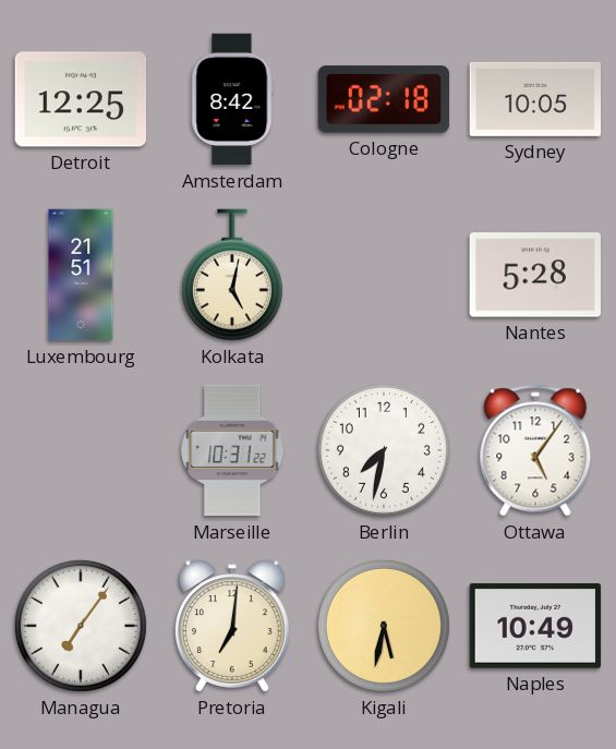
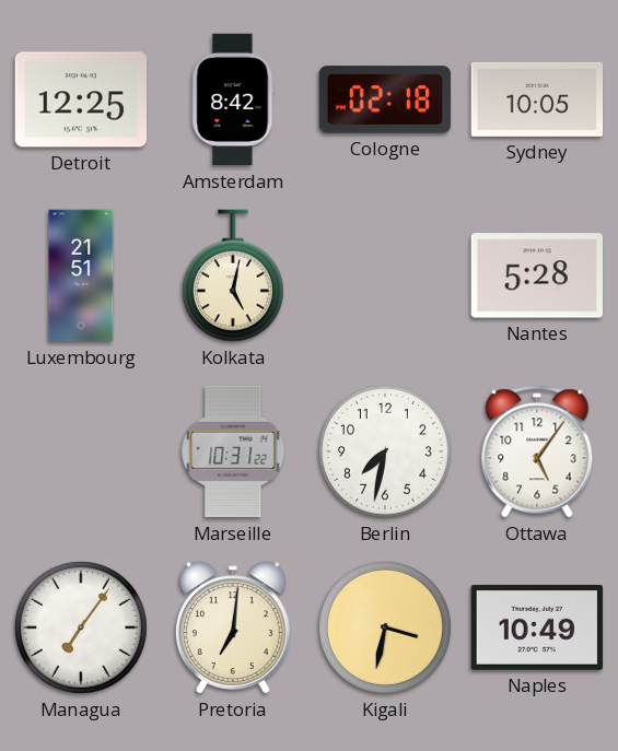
Kigali: 5:32 -> 3:32
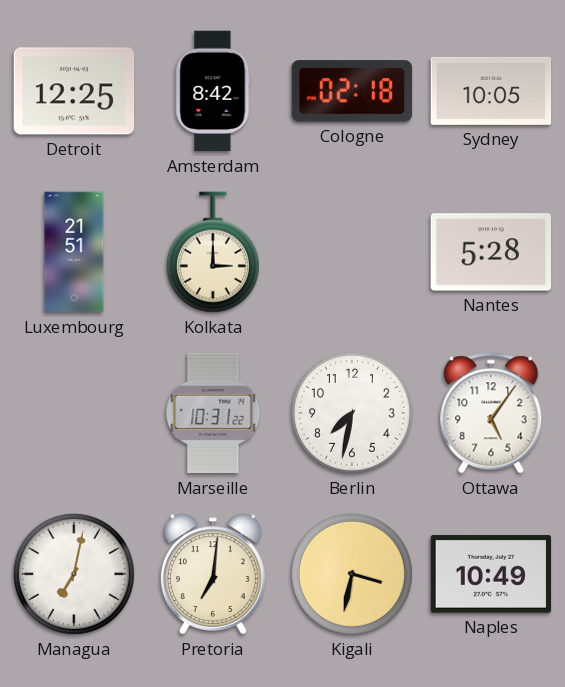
Kolkata: 5:02 -> 3:00
Managua: 7:06 -> 7:02
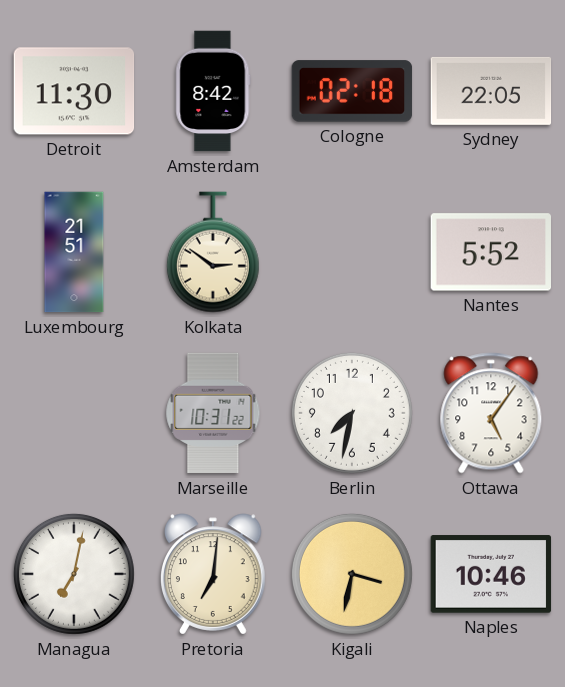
Detroit: 12:25 -> 11:30
Sydney: 10:05 -> 22:05
Kolkata: 3:00 -> 2:51
Nantes: 5:28 -> 5:52
Naples: 10:49 -> 10:46
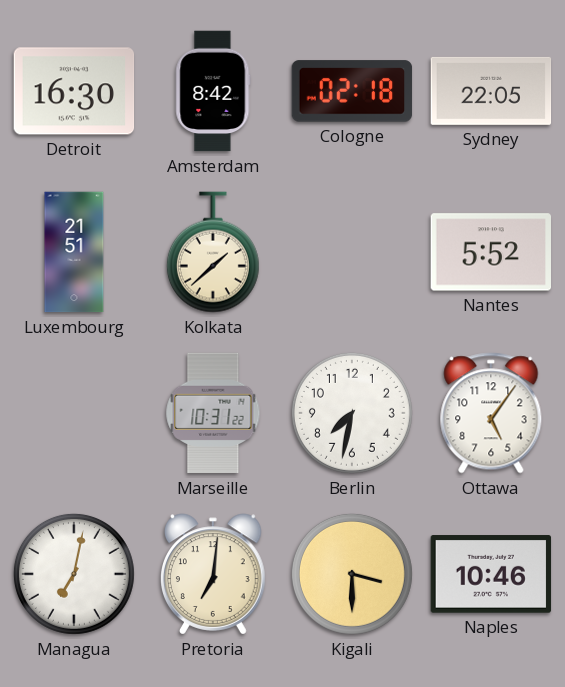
Detroit: 11:30 -> 16:30
Kolkata: 2:51 -> 1:38
Kigali: 3:32 -> 3:30
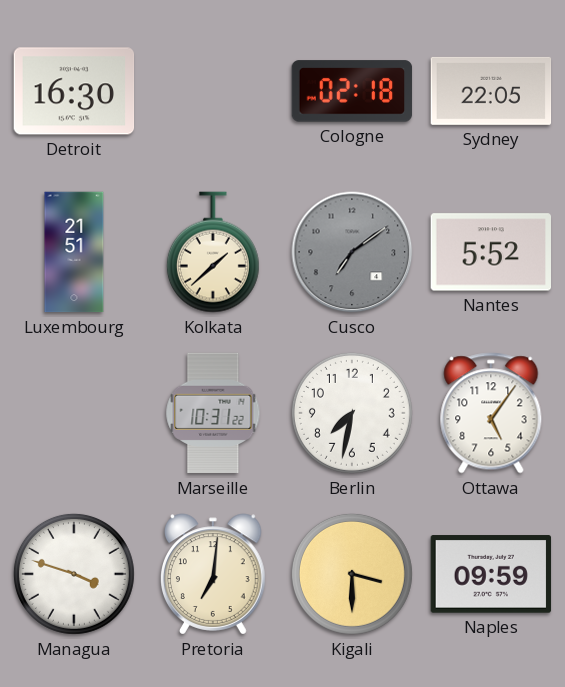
Amsterdam: 8:42 -> none
Cusco: none -> 7:09
Managua: 7:02 -> 3:48
Naples: 10:46 -> 09:59
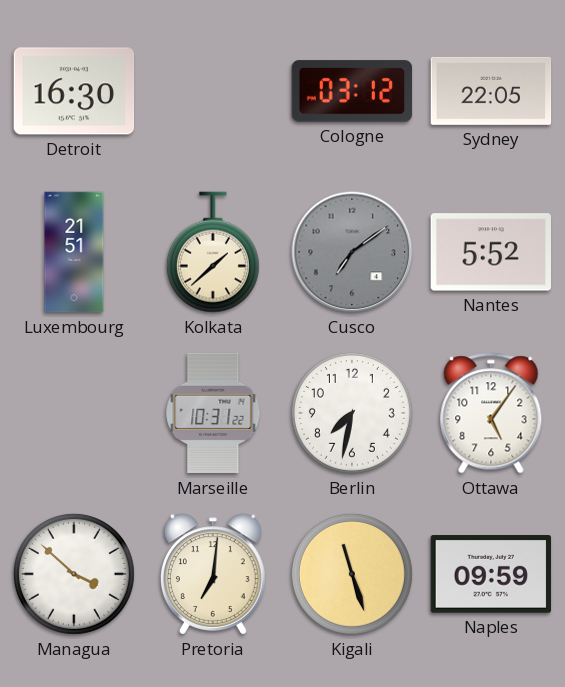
Cologne: 02:18 -> 03:12
Managua: 3:48 -> 3:52
Kigali: 3:30 -> 11:27
